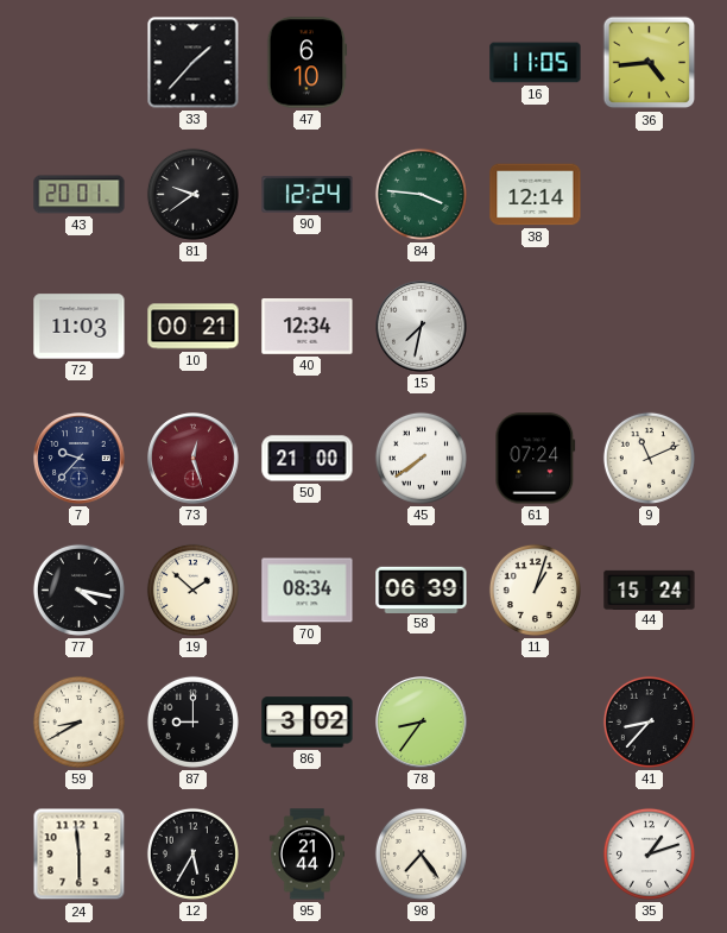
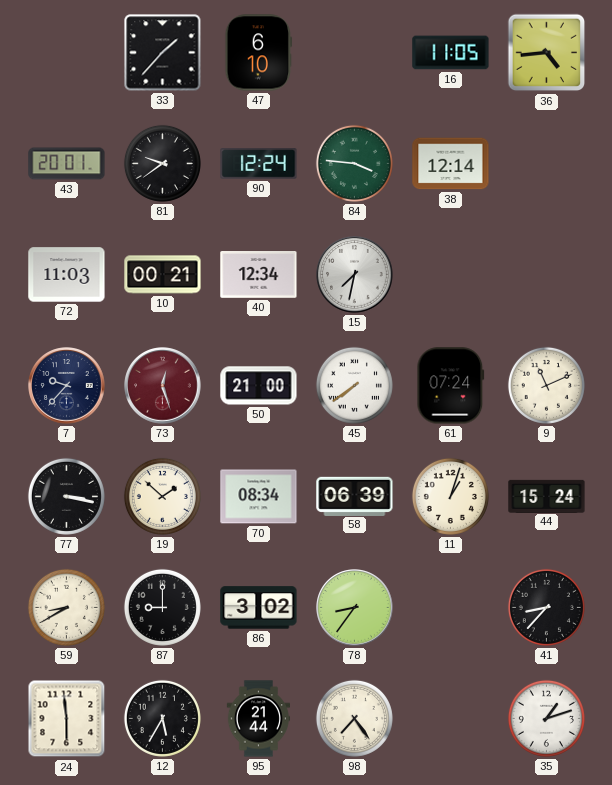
77: 4:17 -> 3:17
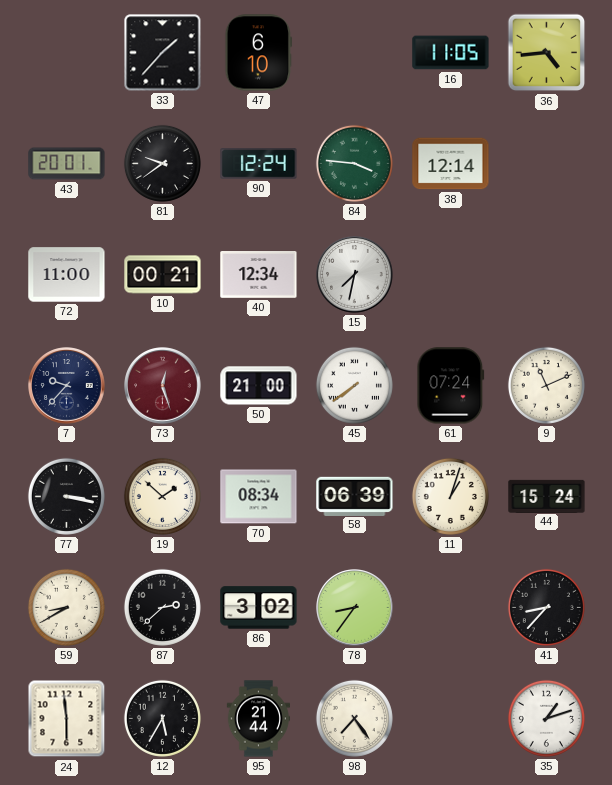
72: 11:03 -> 11:00
87: 9:00 -> 2:38
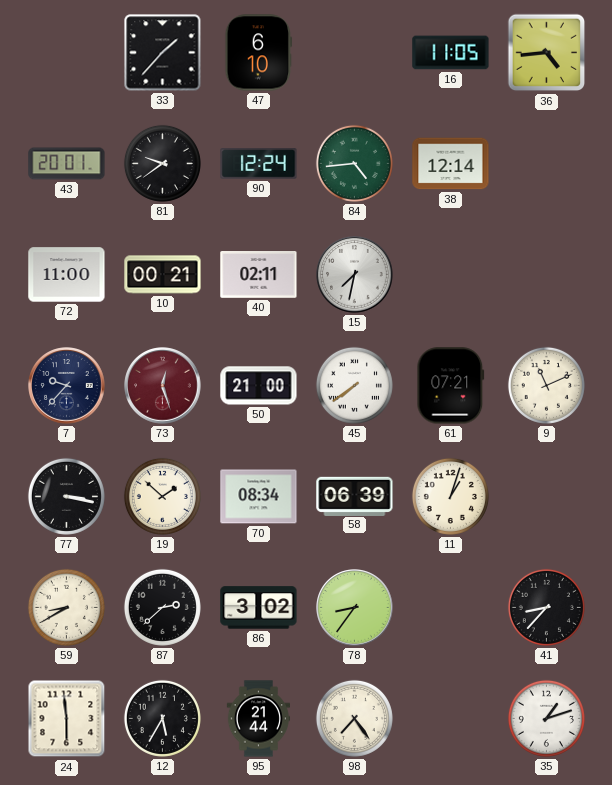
84: 3:46 -> 4:44
40: 12:34 -> 02:11
61: 07:24 -> 07:21
44: 15:24 -> none
